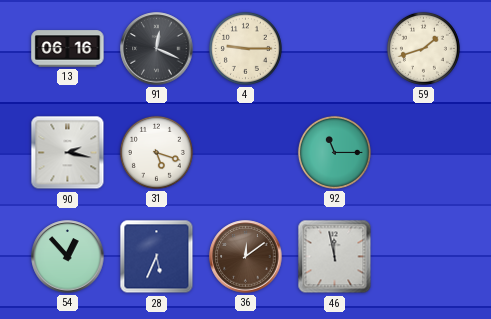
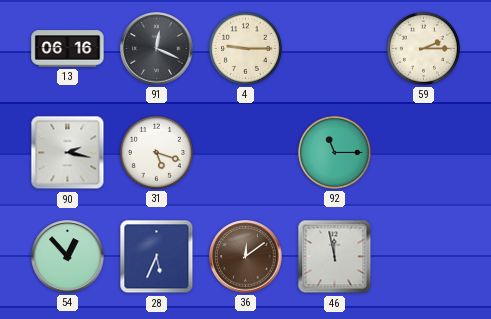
59: 1:42 -> 2:15
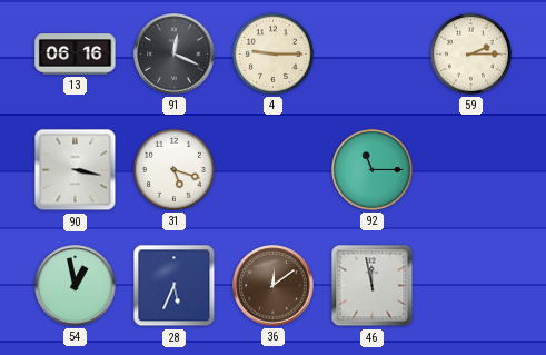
90: 2:17 -> 3:17
54: 12:53 -> 12:58
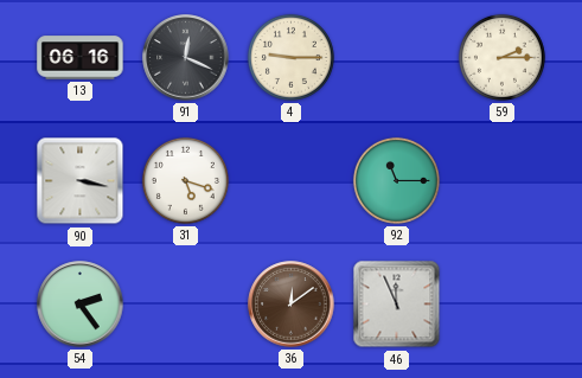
54: 12:58 -> 2:24
28: 5:34 -> none
46: 11:58 -> 11:56
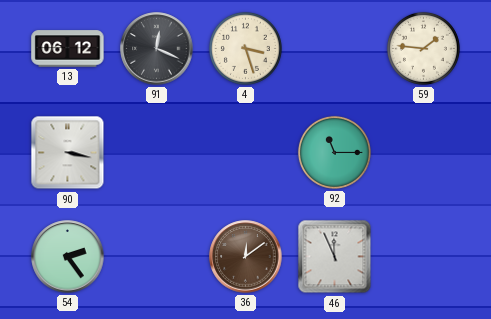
13: 06:16 -> 06:12
4: 9:15 -> 3:27
59: 2:15 -> 1:46
31: 5:18 -> none
